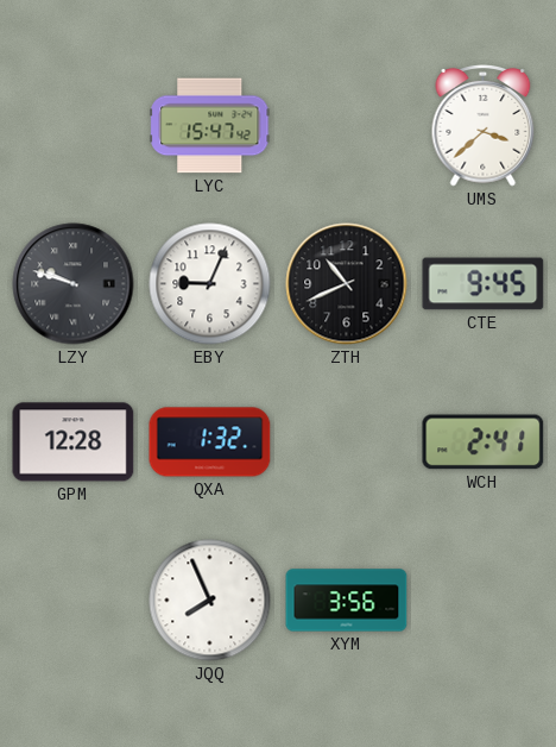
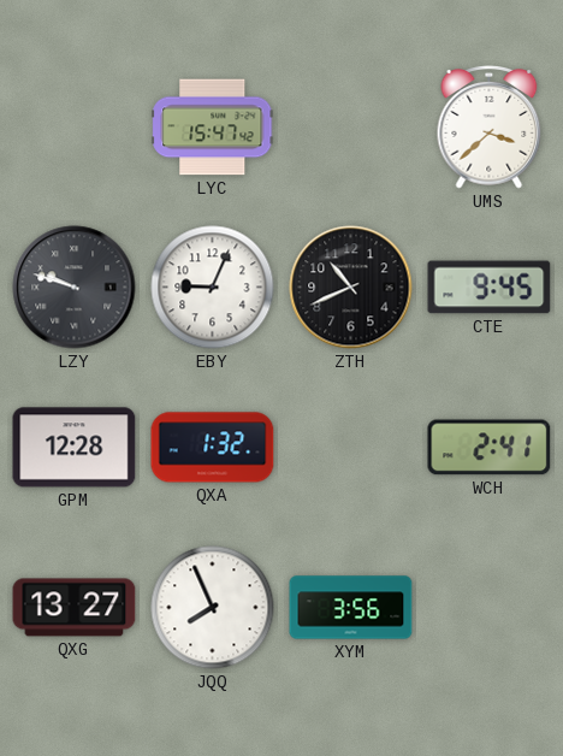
QXG: none -> 13:27
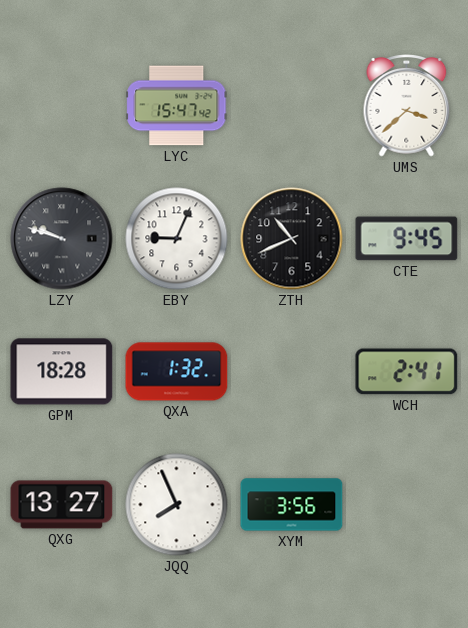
GPM: 12:28 -> 18:28
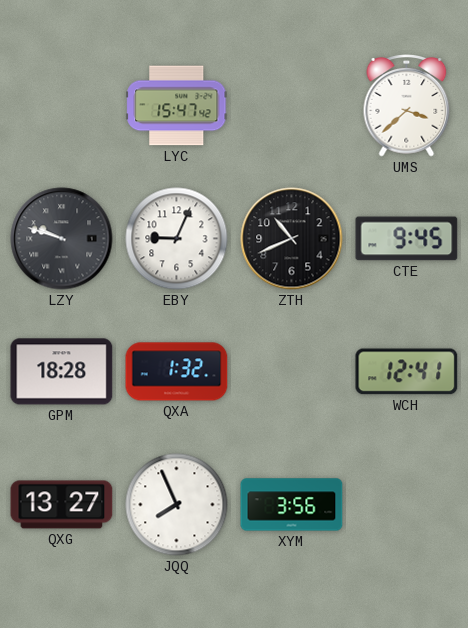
WCH: 2:41 -> 12:41
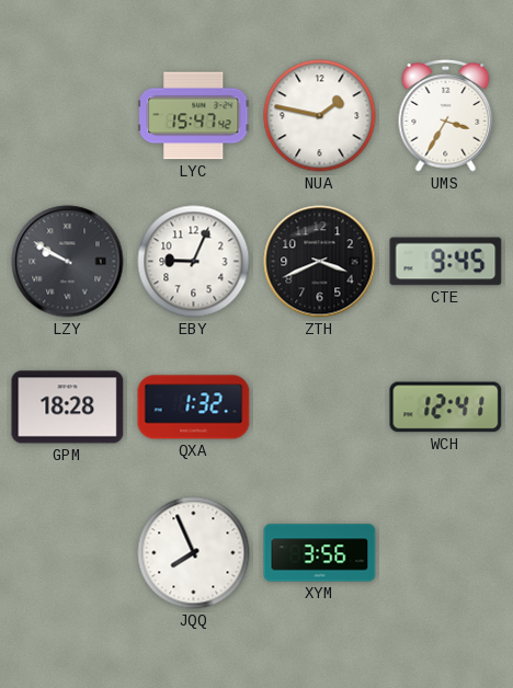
NUA: none -> 1:47
UMS: 3:38 -> 3:35
LZY: 9:48 -> 9:50
ZTH: 10:41 -> 3:41
QXG: 13:27 -> none
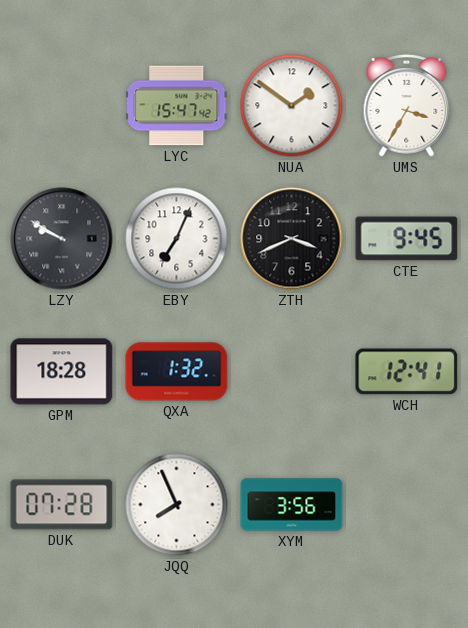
NUA: 1:47 -> 1:51
EBY: 9:04 -> 7:04
DUK: none -> 07:28
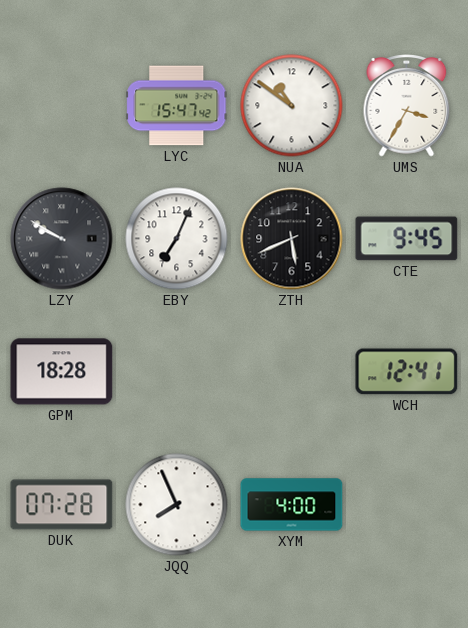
NUA: 1:51 -> 10:51
ZTH: 3:41 -> 5:41
QXA: 1:32 -> none
XYM: 3:56 -> 4:00
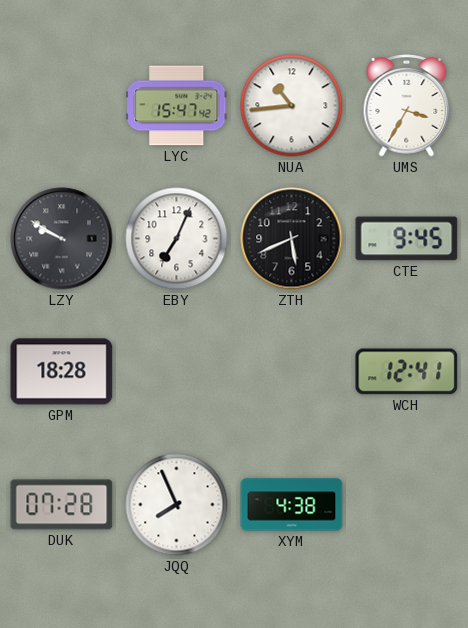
NUA: 10:51 -> 10:44
XYM: 4:00 -> 4:38
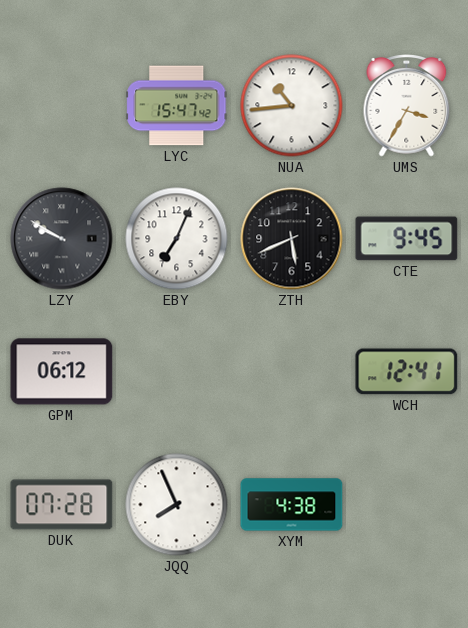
GPM: 18:28 -> 06:12
